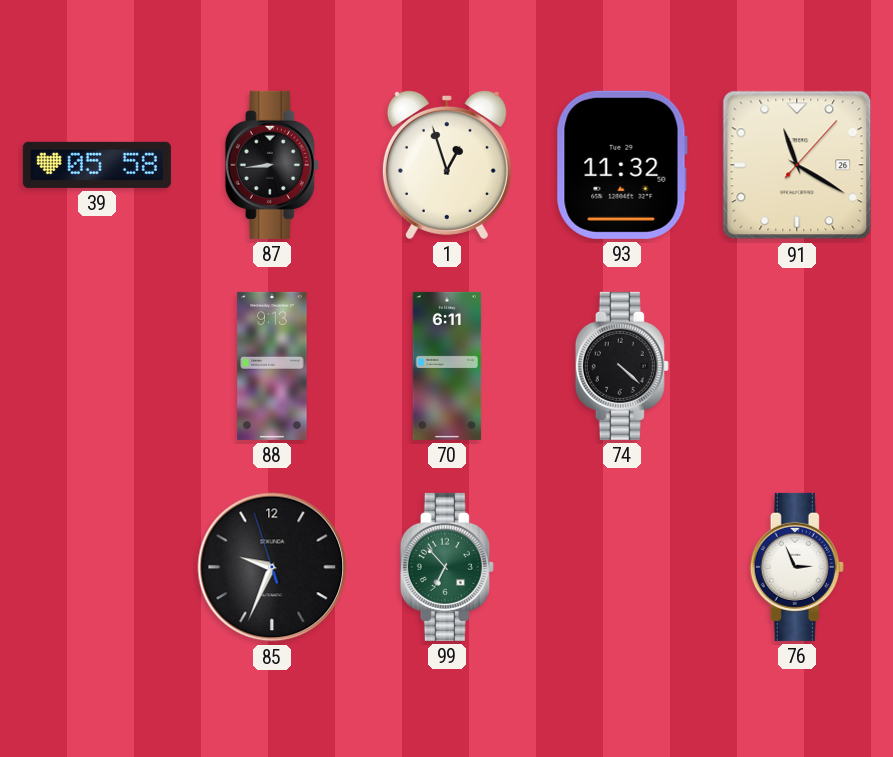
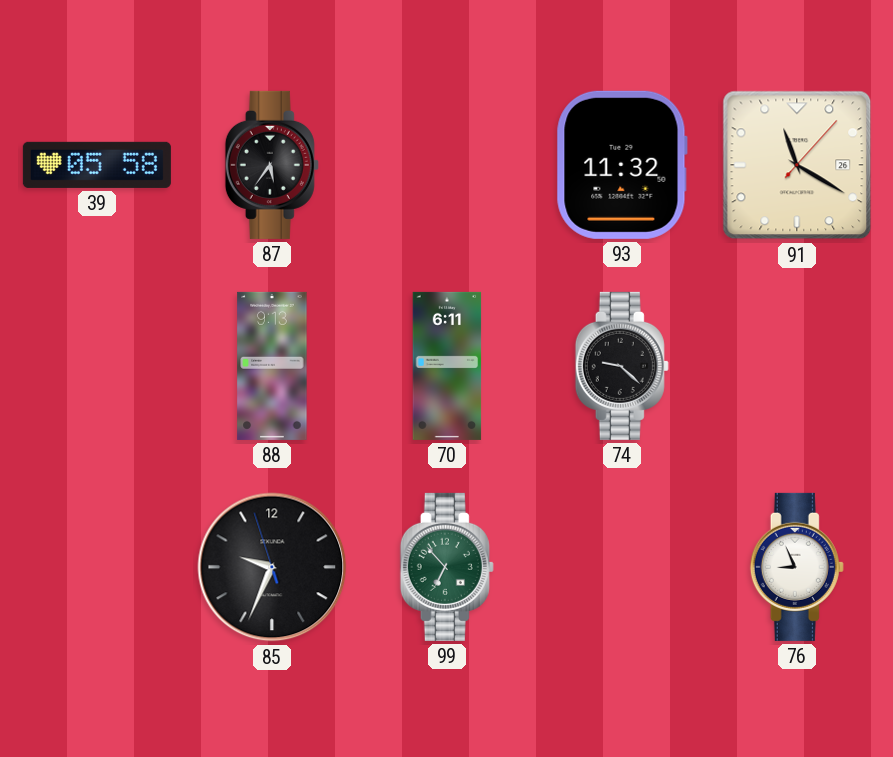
87: 8:44 -> 5:36
1: 12:57 -> none
74: 4:22 -> 9:22
76: 2:56 -> 8:56
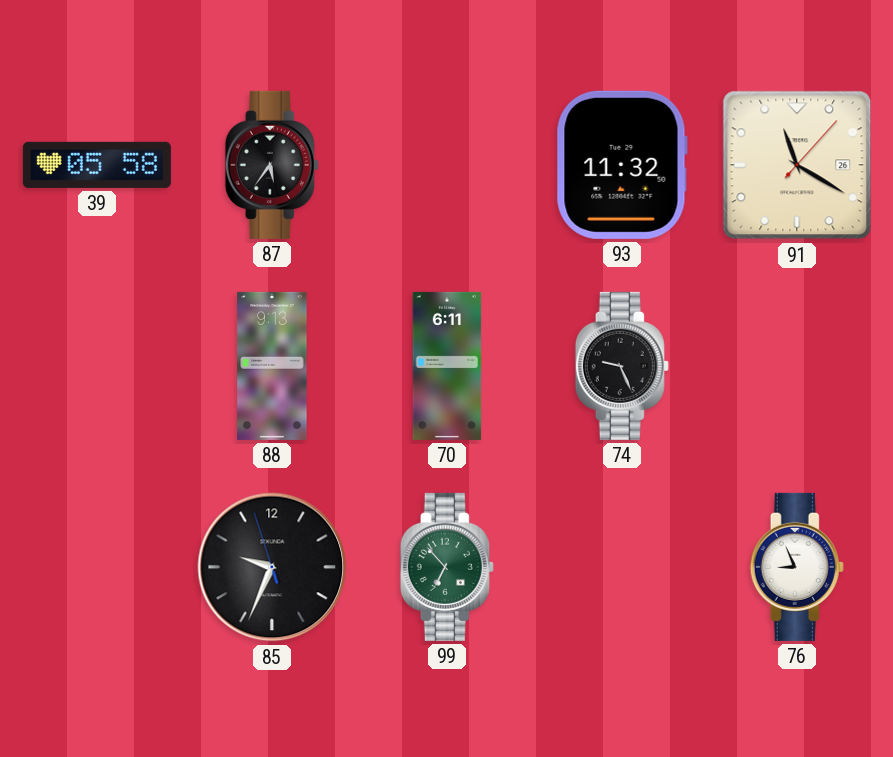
74: 9:22 -> 9:26
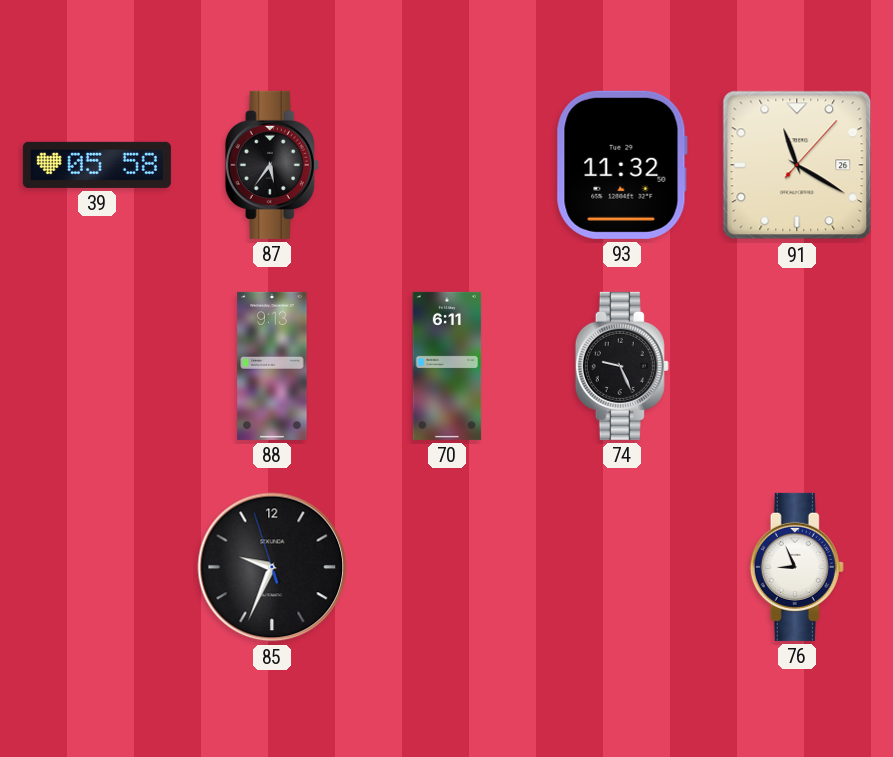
99: 6:53 -> none
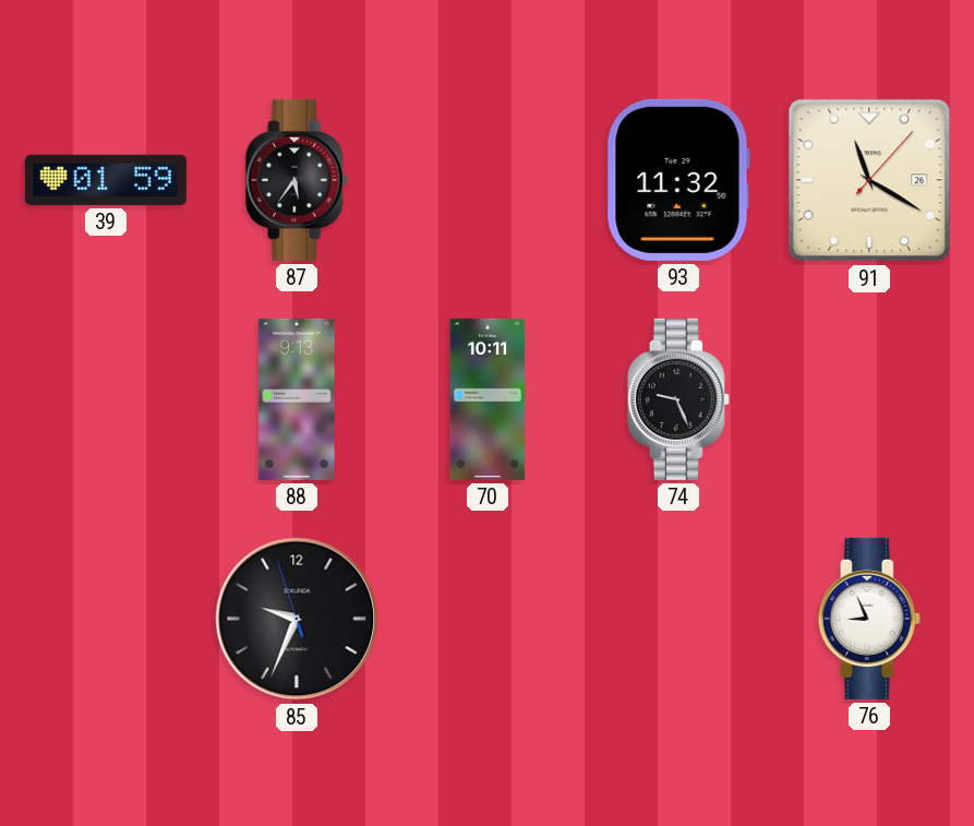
39: 05:58 -> 01:59
70: 6:11 -> 10:11
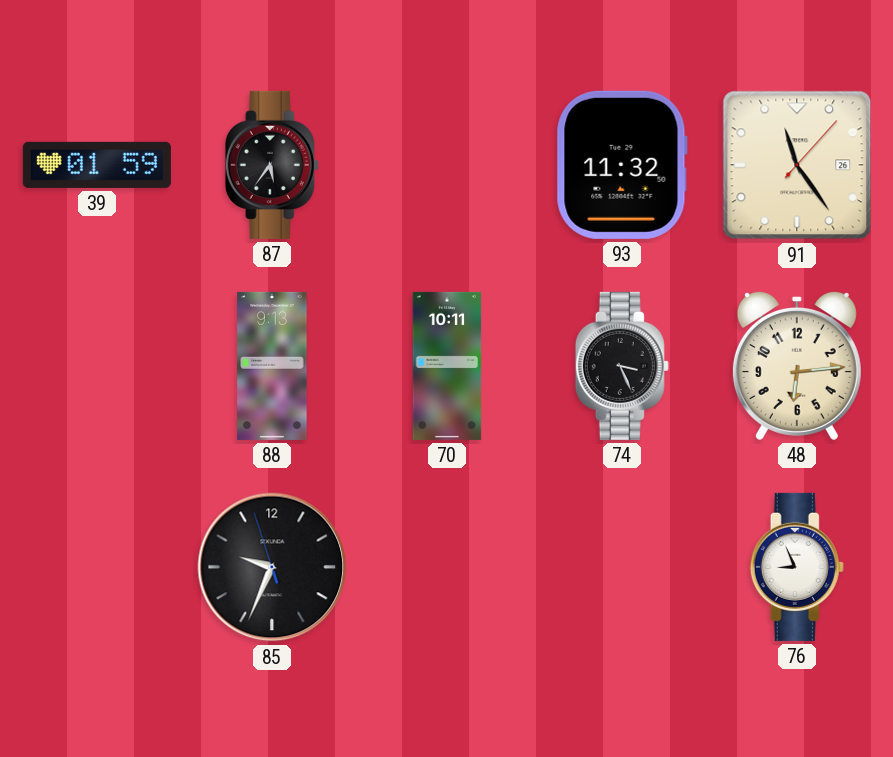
91: 11:20 -> 11:24
74: 9:26 -> 3:26
48: none -> 6:14
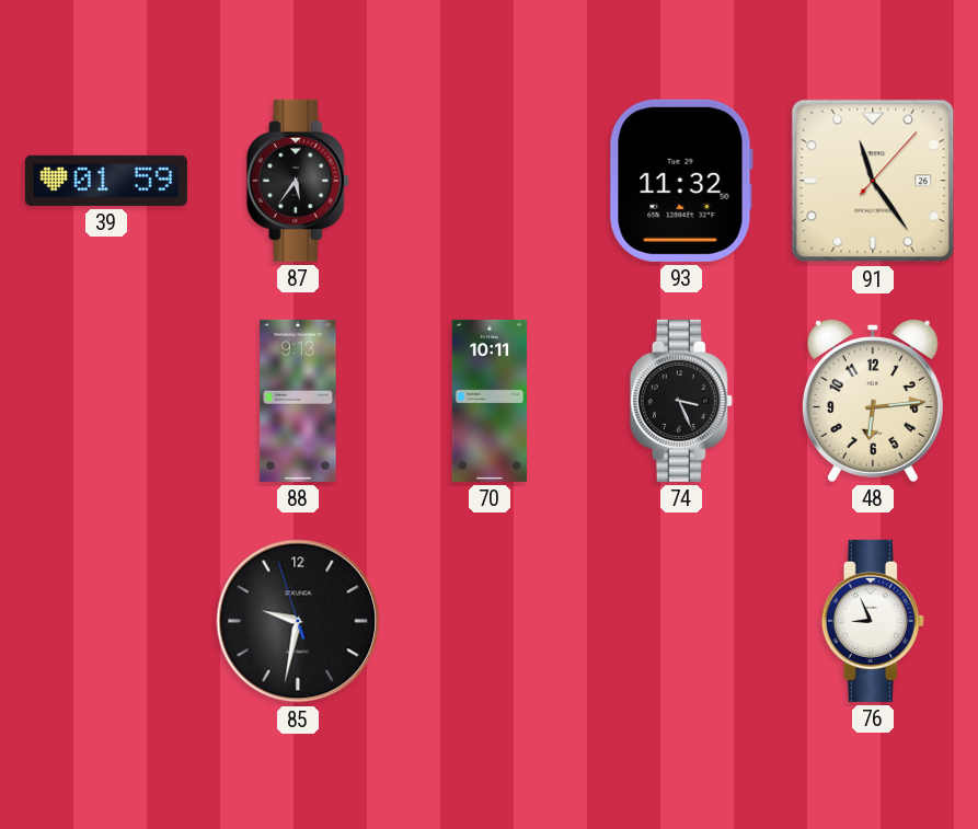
85: 9:33 -> 9:31
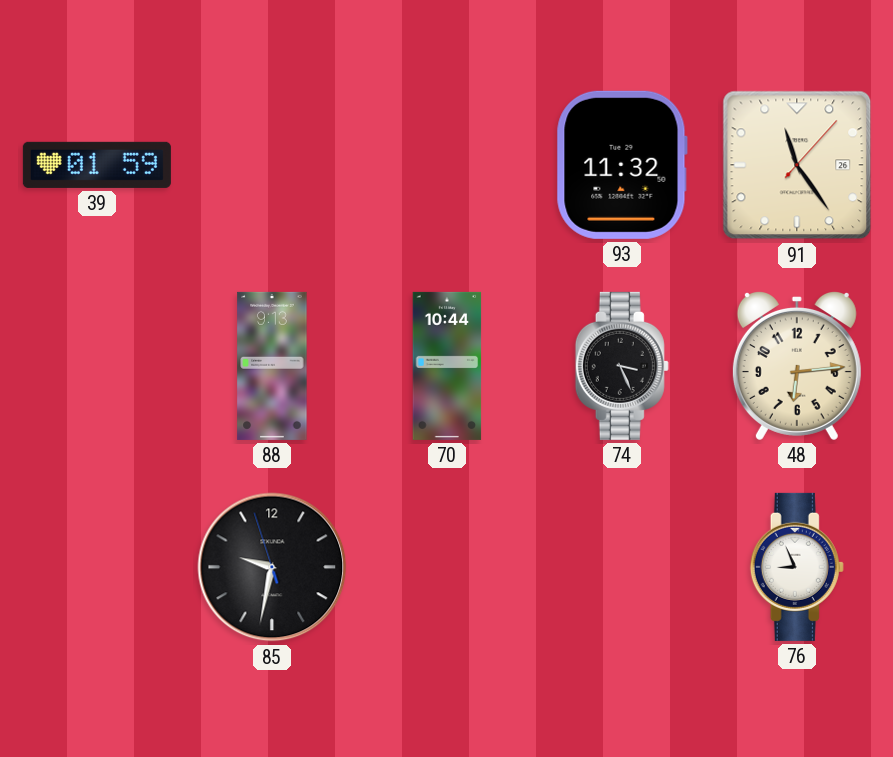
87: 5:36 -> none
70: 10:11 -> 10:44
